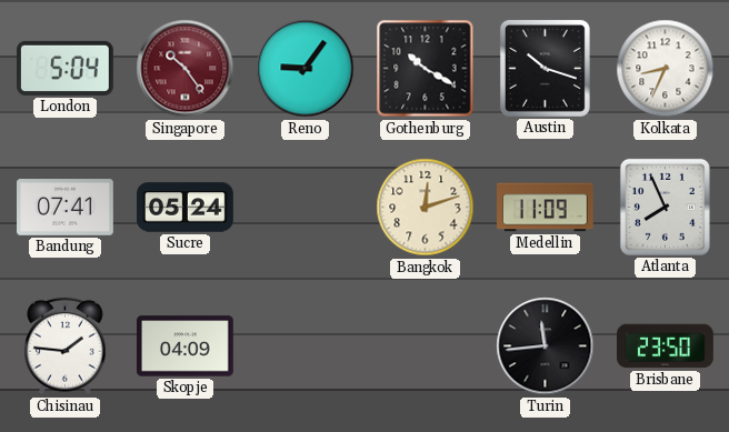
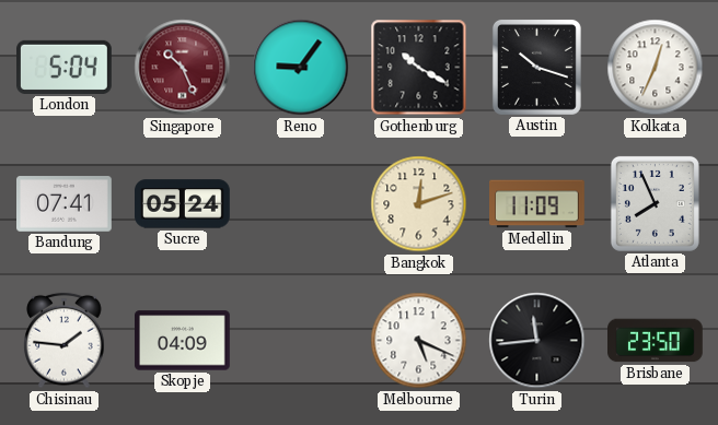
Singapore: 10:24 -> 10:26
Kolkata: 8:34 -> 12:34
Melbourne: none -> 5:19
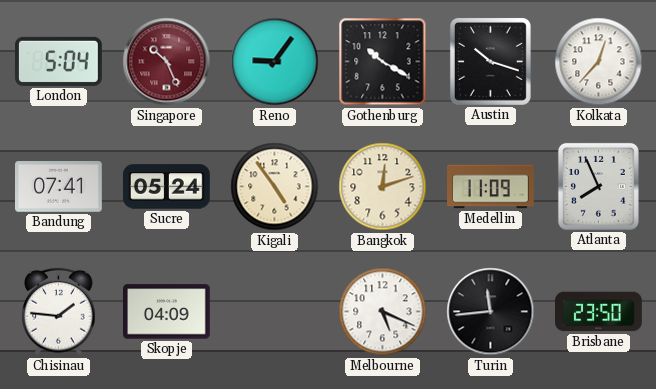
Kolkata: 12:34 -> 12:37
Kigali: none -> 4:54
